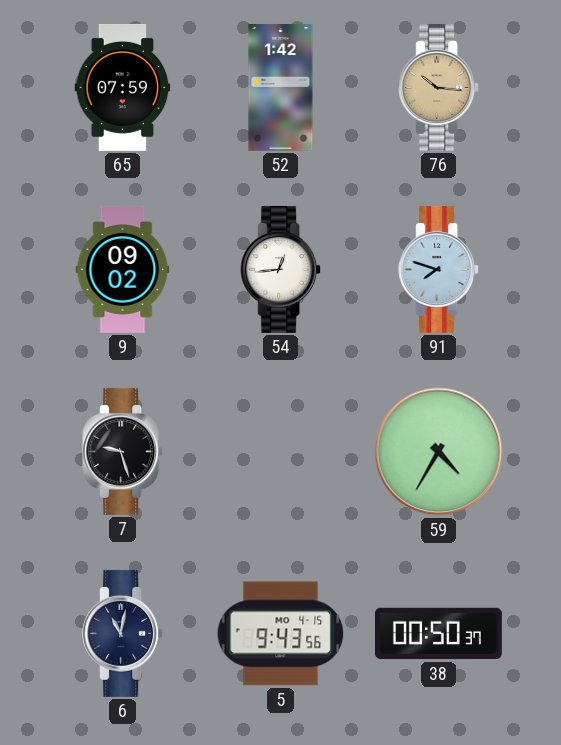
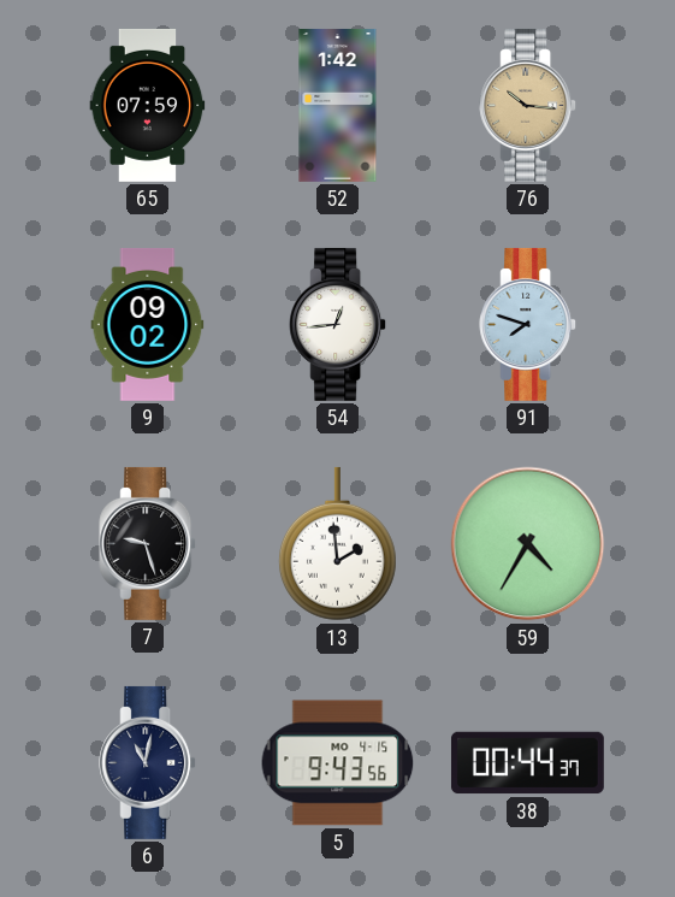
13: none -> 1:59
38: 00:50 -> 00:44
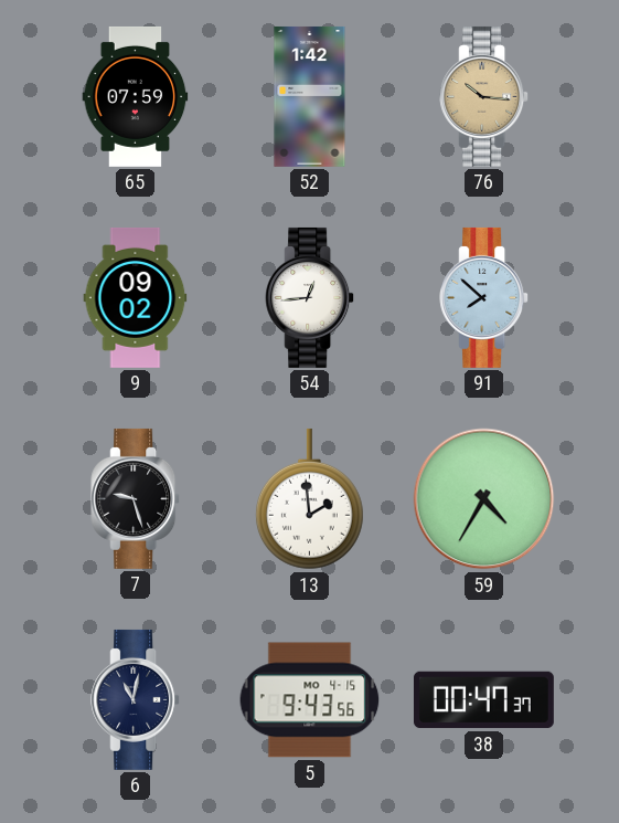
91: 7:48 -> 7:52
38: 00:44 -> 00:47
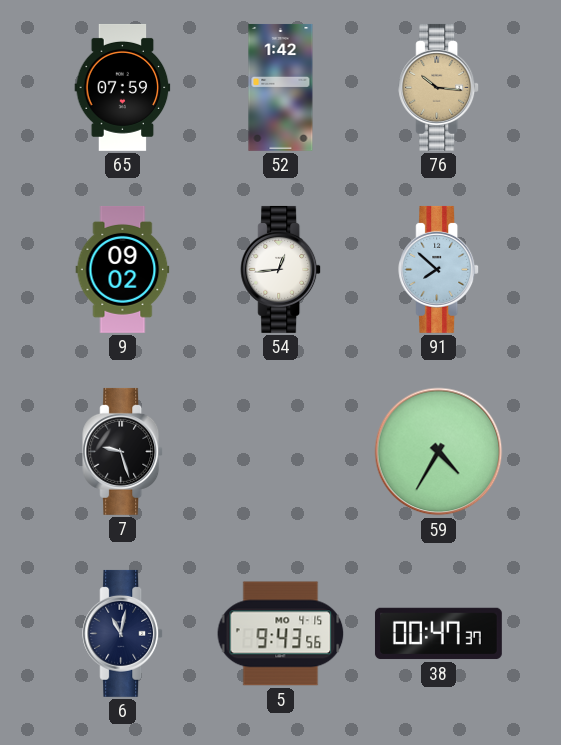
13: 1:59 -> none
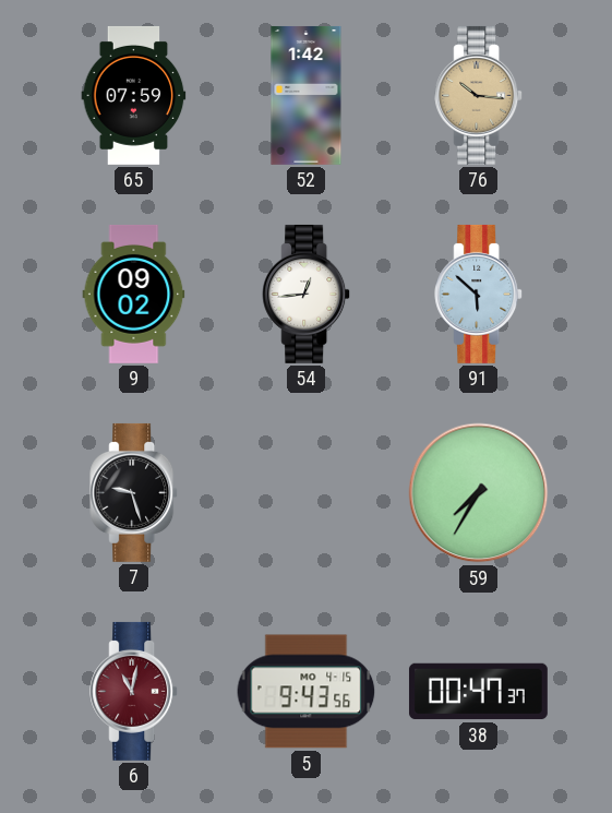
91: 7:52 -> 5:52
59: 4:35 -> 7:35
6 dial: navy -> burgundy
